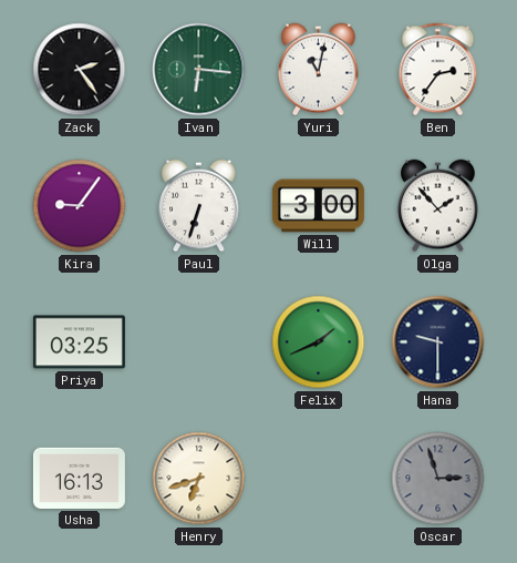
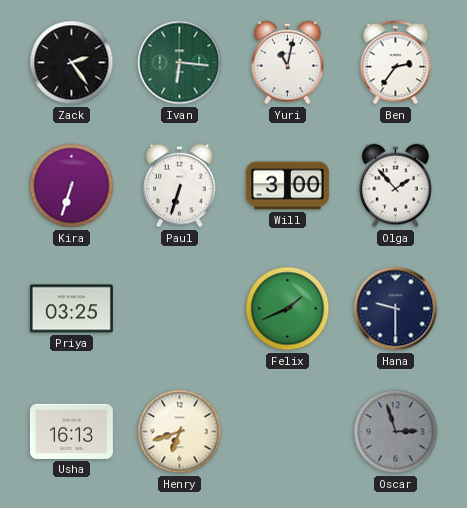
Kira: 9:06 -> 6:33
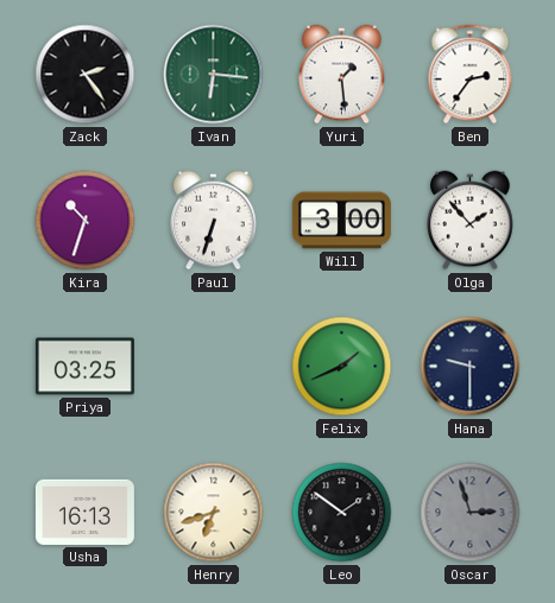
Yuri: 11:02 -> 1:29
Kira: 6:33 -> 10:33
Leo: none -> 1:51
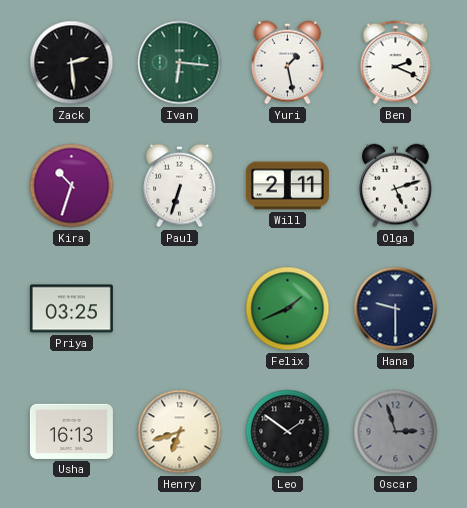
Zack: 2:24 -> 2:29
Yuri: 1:29 -> 1:28
Ben: 2:36 -> 2:19
Will: 3:00 -> 2:11
Olga: 1:53 -> 5:12
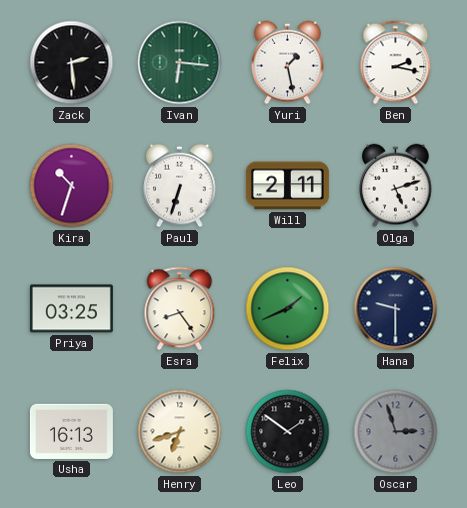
Ben: 2:19 -> 2:17
Esra: none -> 8:24
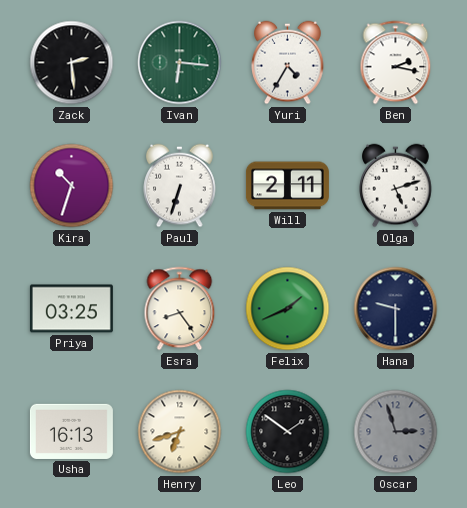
Yuri: 1:28 -> 4:35
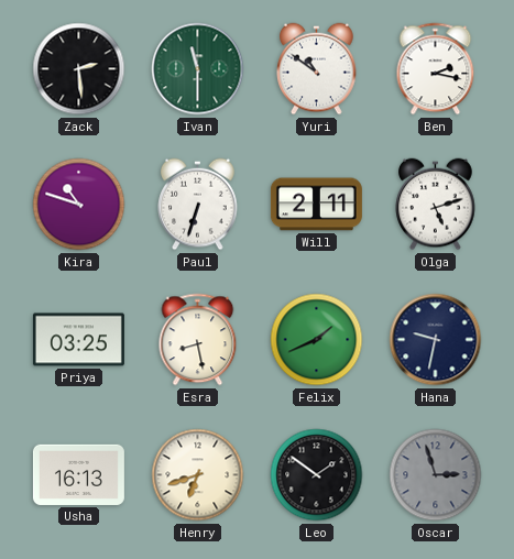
Ivan: 6:16 -> 11:30
Yuri: 4:35 -> 10:51
Kira: 10:33 -> 10:48
Esra: 8:24 -> 8:28
Hana: 9:30 -> 9:32
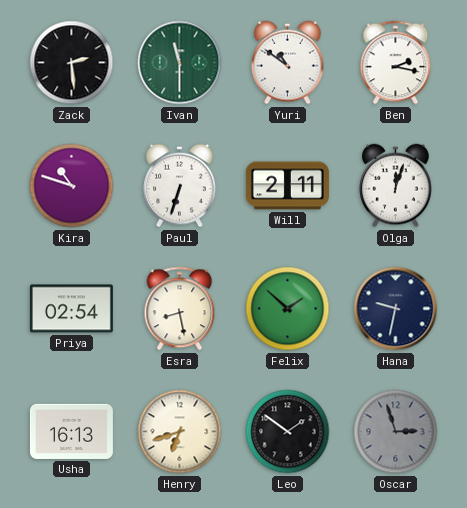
Olga: 5:12 -> 12:03
Priya: 03:25 -> 02:54
Felix: 1:41 -> 1:52
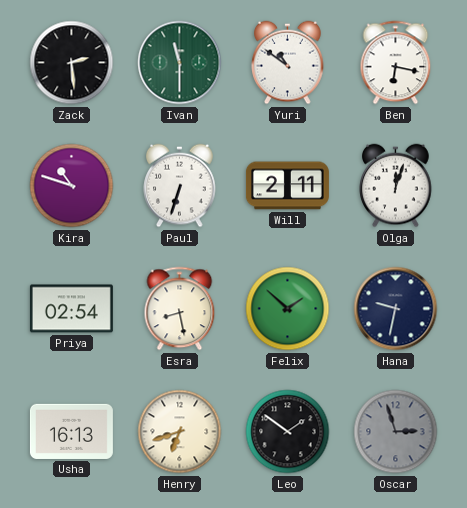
Ben: 2:17 -> 6:17
